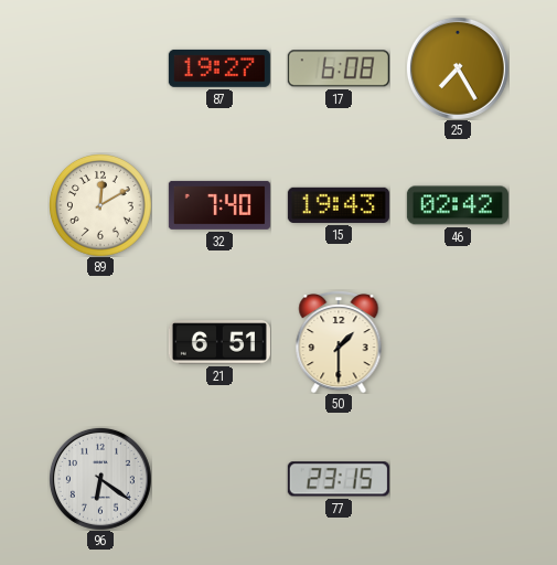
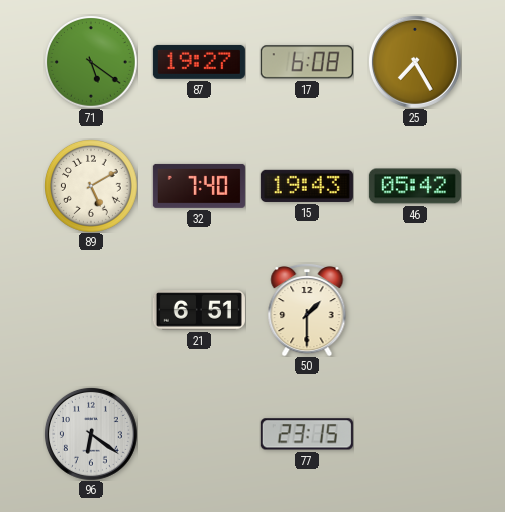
71: none -> 5:21
89: 12:10 -> 5:10
46: 02:42 -> 05:42
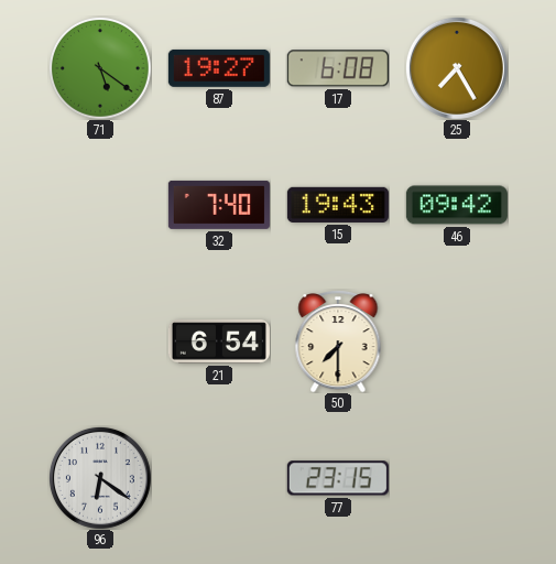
89: 5:10 -> none
46: 05:42 -> 09:42
21: 6:51 -> 6:54
50: 1:30 -> 7:30
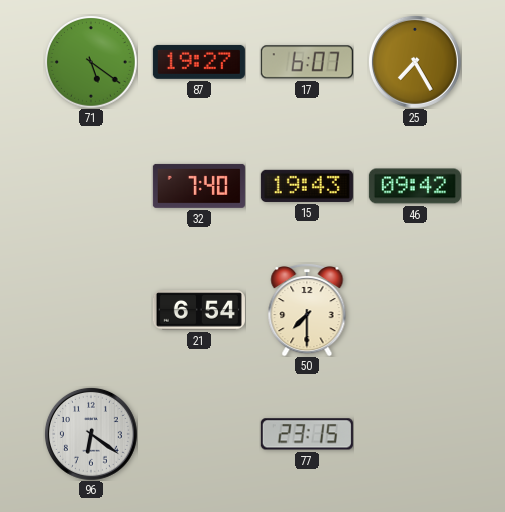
17: 6:08 -> 6:07
